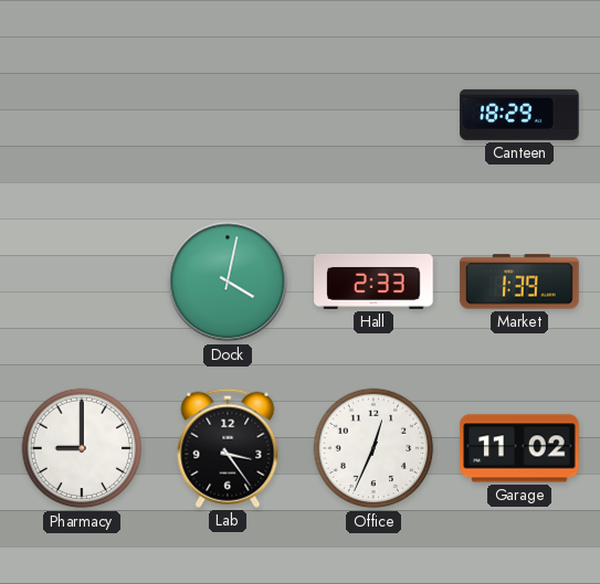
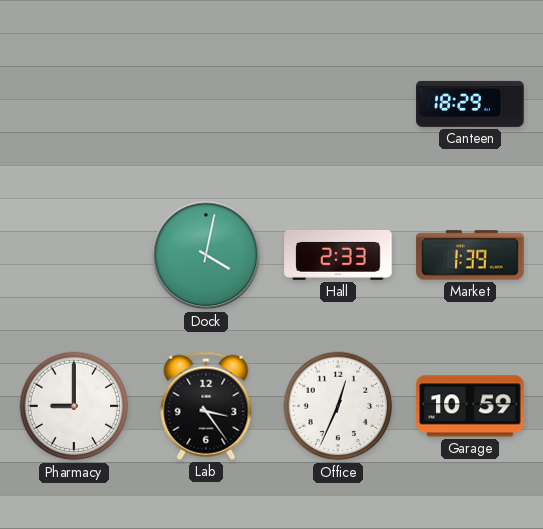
Garage: 11:02 -> 10:59
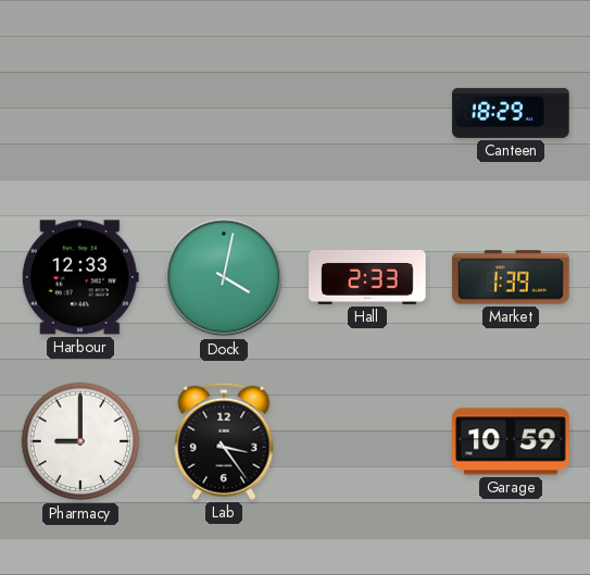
Harbour: none -> 12:33
Office: 12:34 -> none
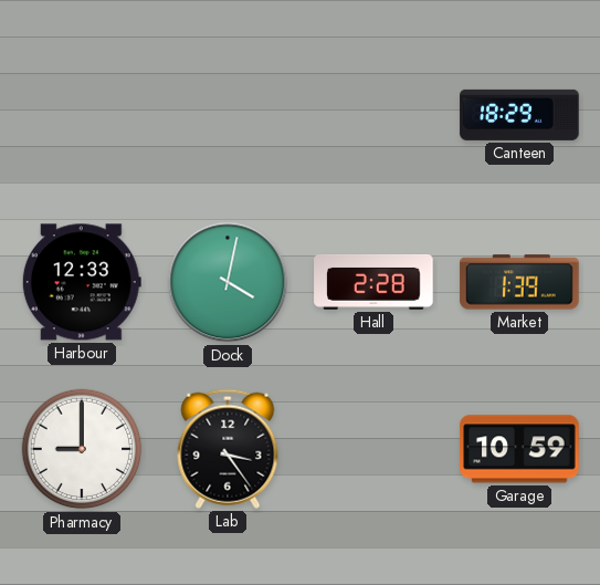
Hall: 2:33 -> 2:28
